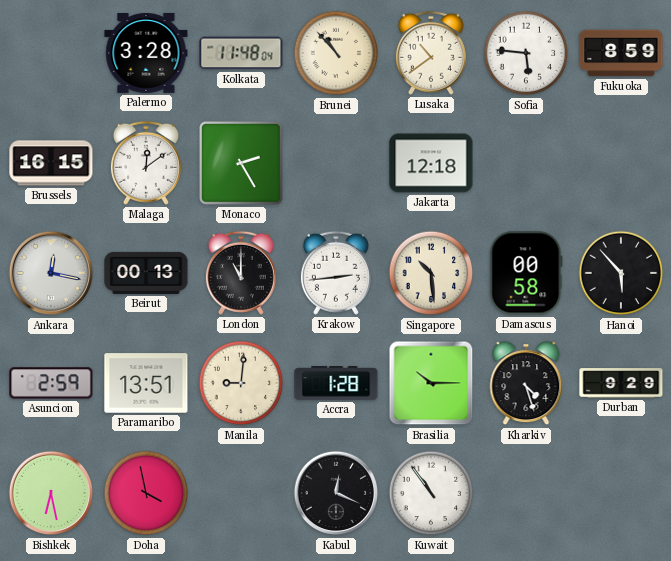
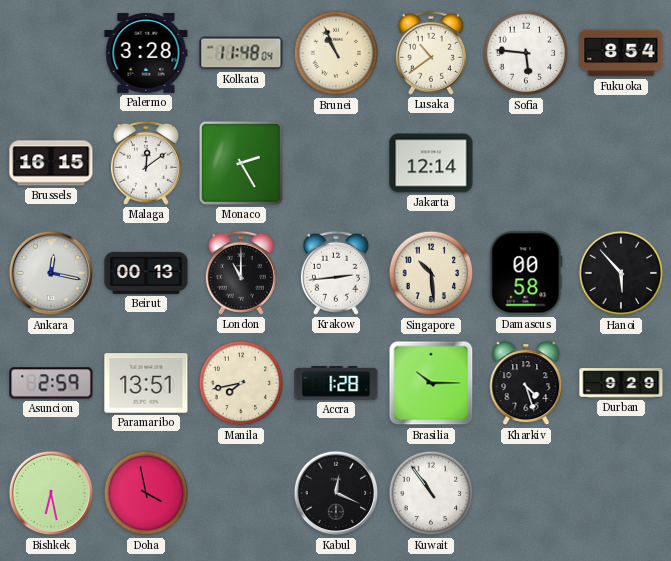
Brunei: 10:53 -> 10:56
Fukuoka: 8:59 -> 8:54
Jakarta: 12:18 -> 12:14
Manila: 9:01 -> 7:43
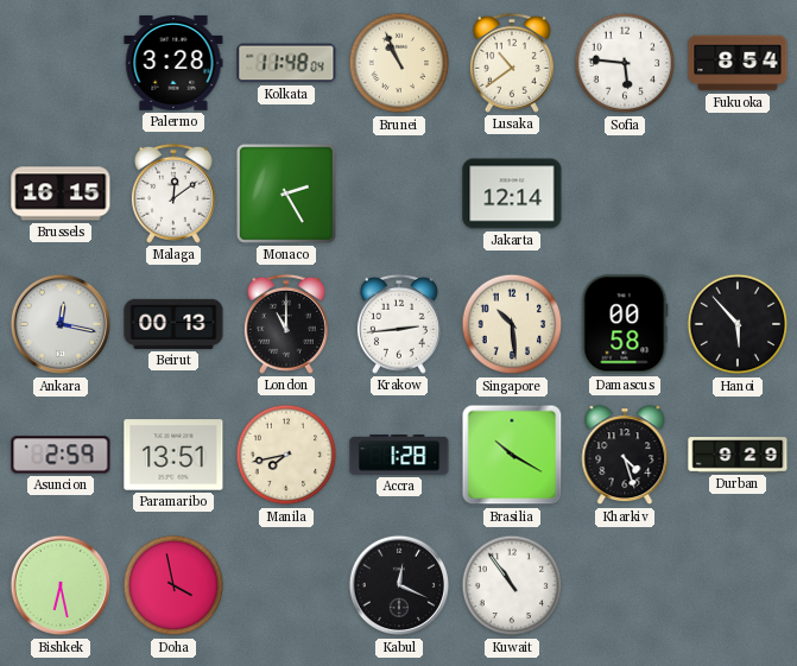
Brasilia: 10:15 -> 10:20
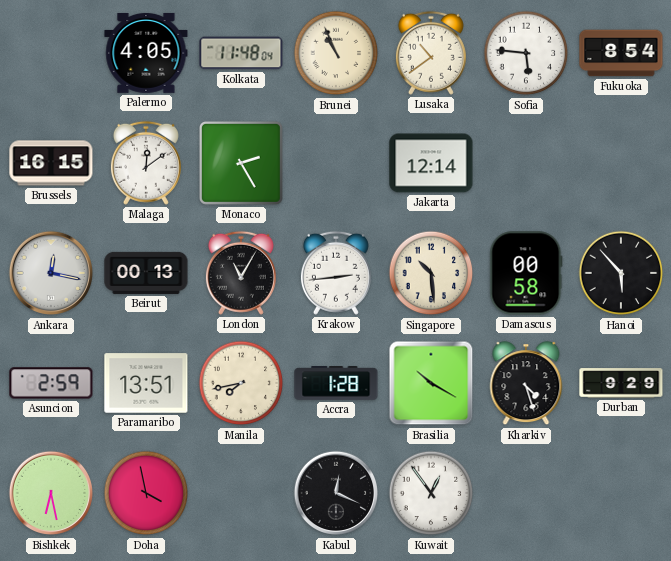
Palermo: 3:28 -> 4:05
London: 11:00 -> 11:05
Kuwait: 10:54 -> 12:54
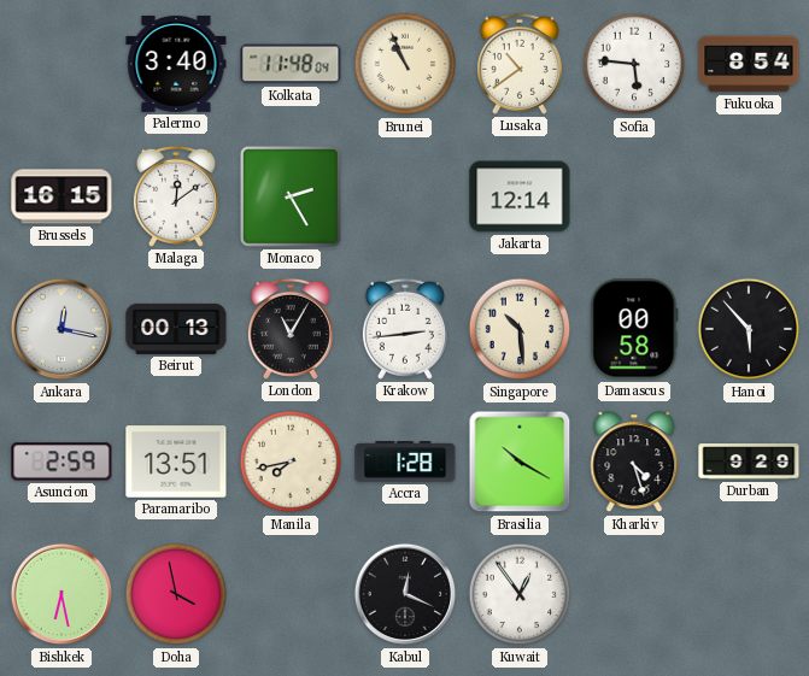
Palermo: 4:05 -> 3:40
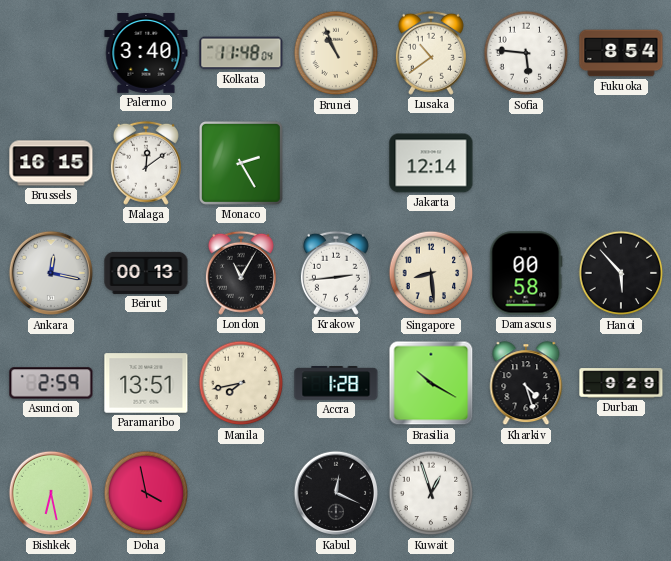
Singapore: 10:29 -> 8:29
Kuwait: 12:54 -> 12:57
